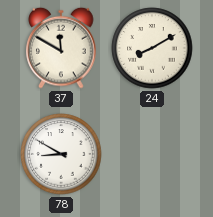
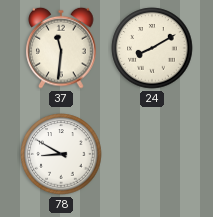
37: 11:50 -> 11:31
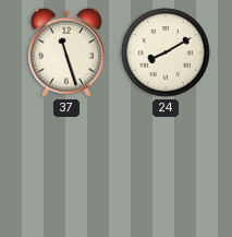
37: 11:31 -> 11:27
78: 8:50 -> none
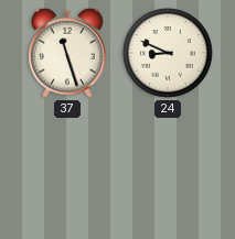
24: 8:10 -> 8:49
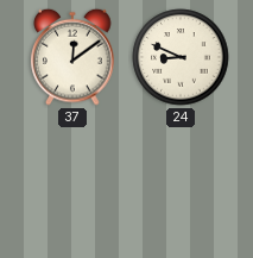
37: 11:27 -> 12:09
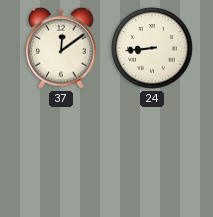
24: 8:49 -> 8:44
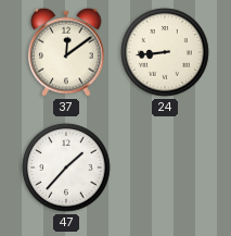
47: none -> 1:37
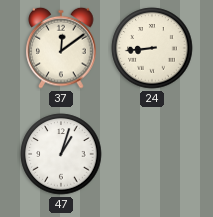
47: 1:37 -> 1:03
